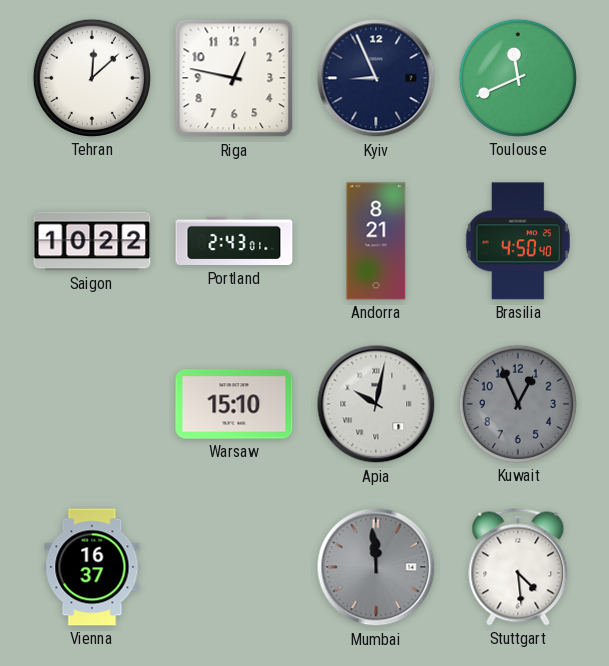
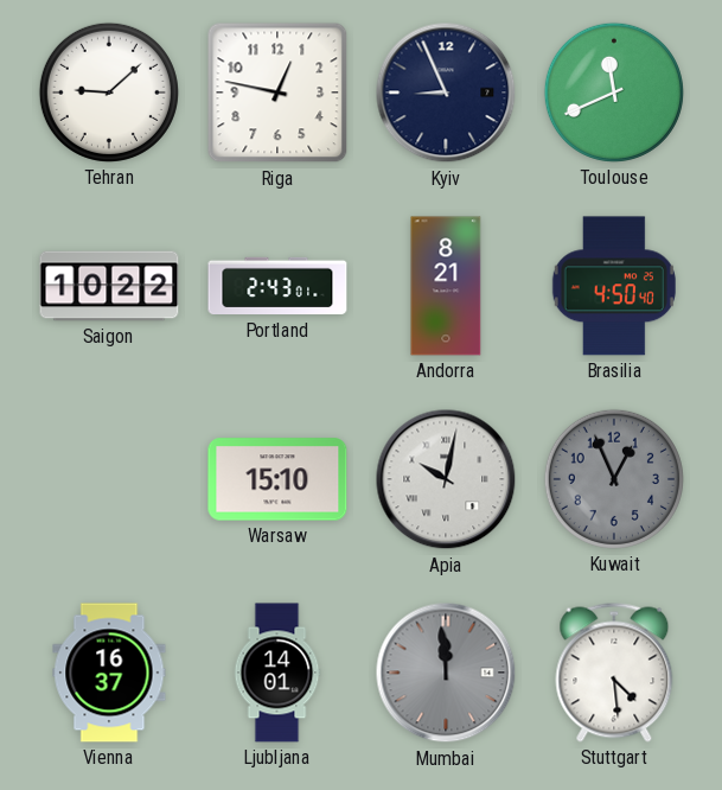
Tehran: 12:08 -> 9:08
Ljubljana: none -> 14:01
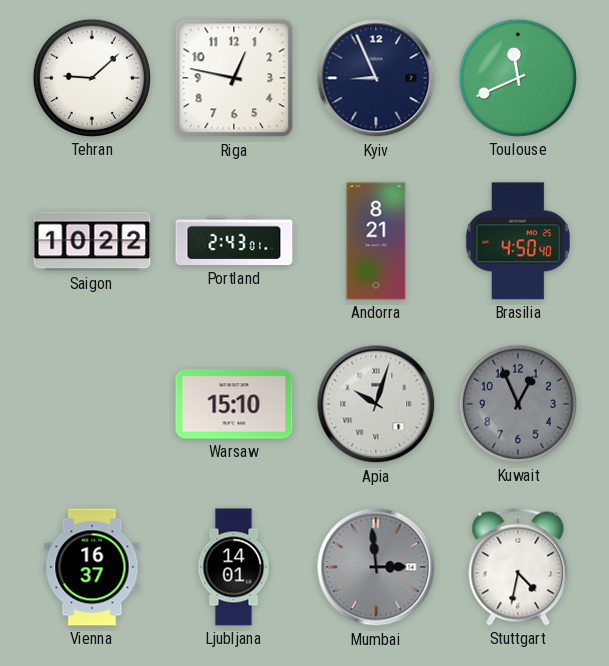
Apia: 10:02 -> 10:03
Mumbai: 11:59 -> 2:59
Stuttgart: 4:29 -> 4:32
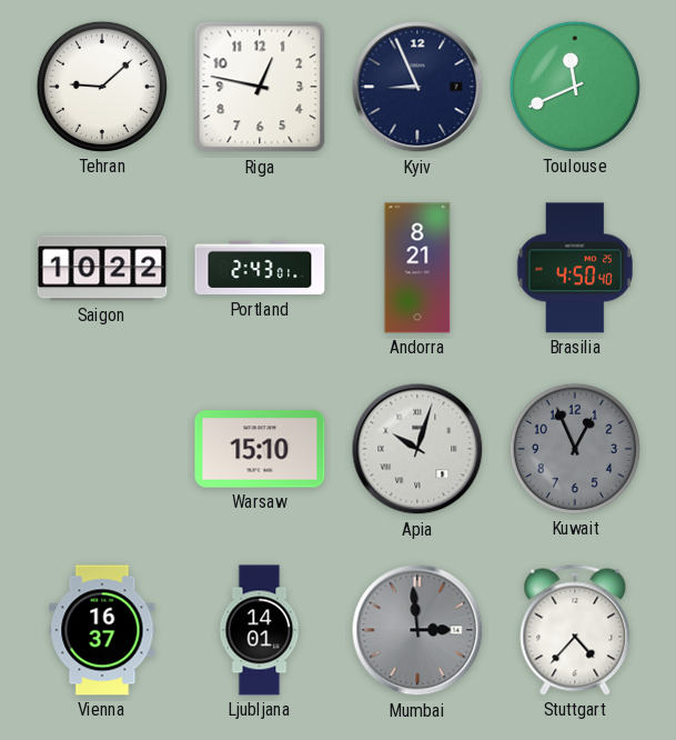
Stuttgart: 4:32 -> 4:37
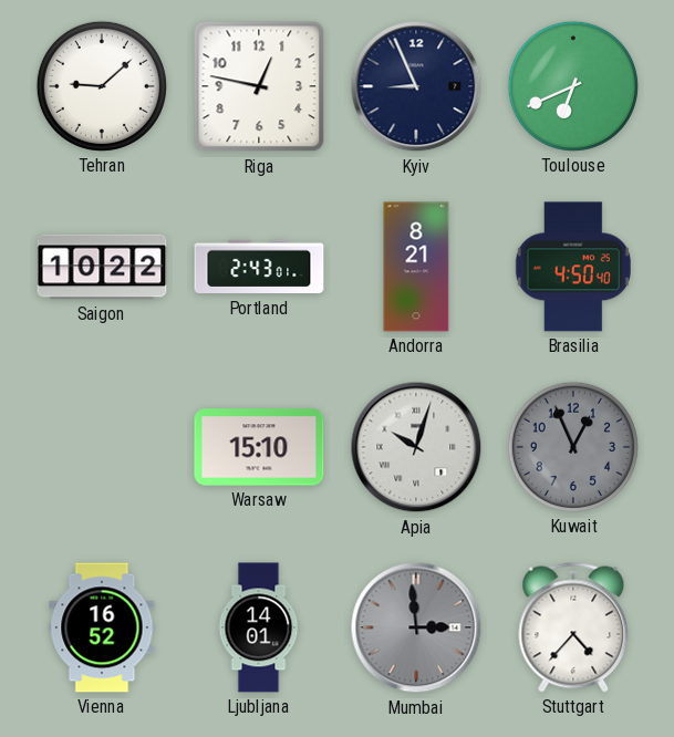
Toulouse: 11:41 -> 6:41
Vienna: 16:37 -> 16:52
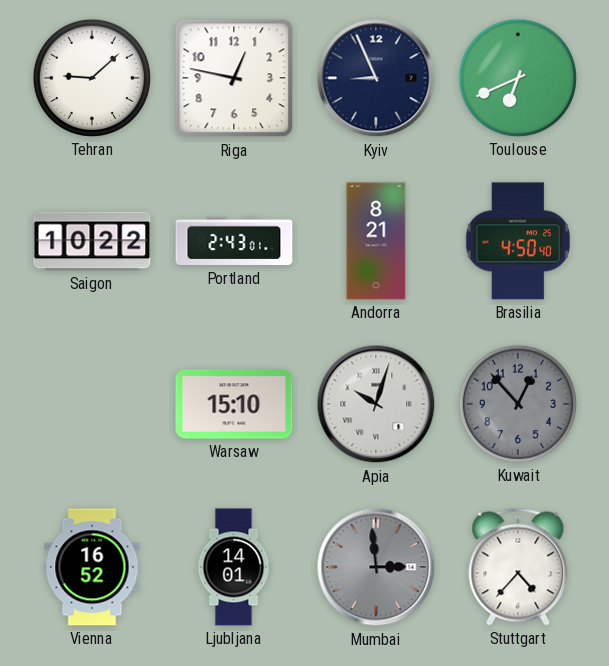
Kuwait: 12:56 -> 12:53
